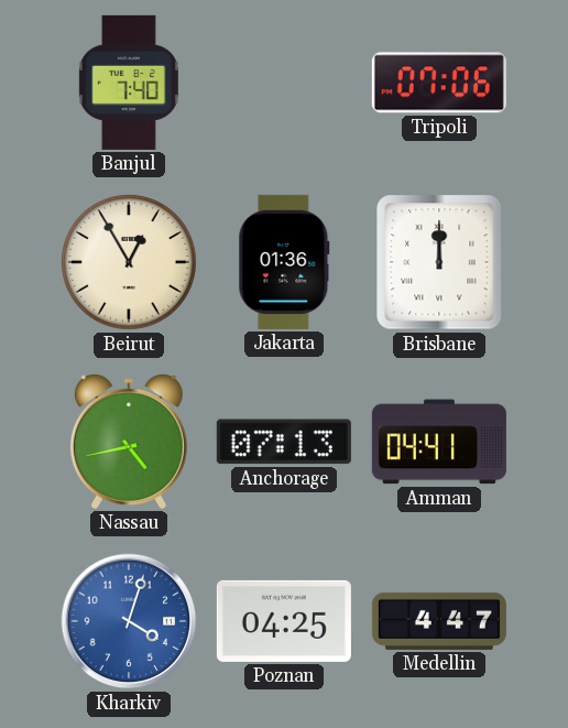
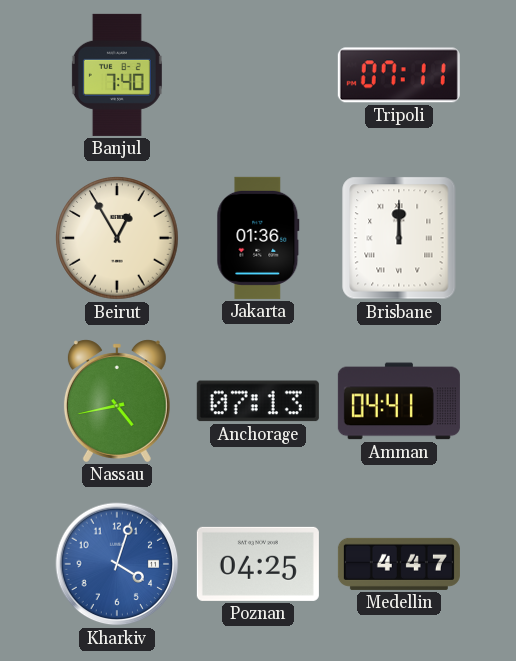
Tripoli: 07:06 -> 07:11
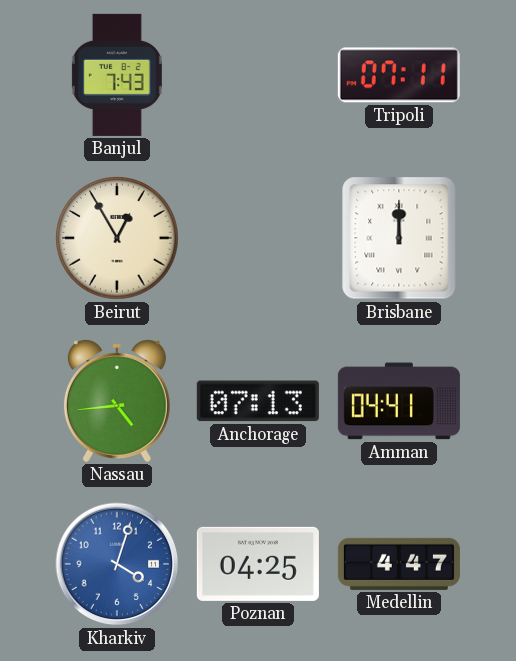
Banjul: 7:40 -> 7:43
Jakarta: 01:36 -> none
Nassau: 4:43 -> 4:44
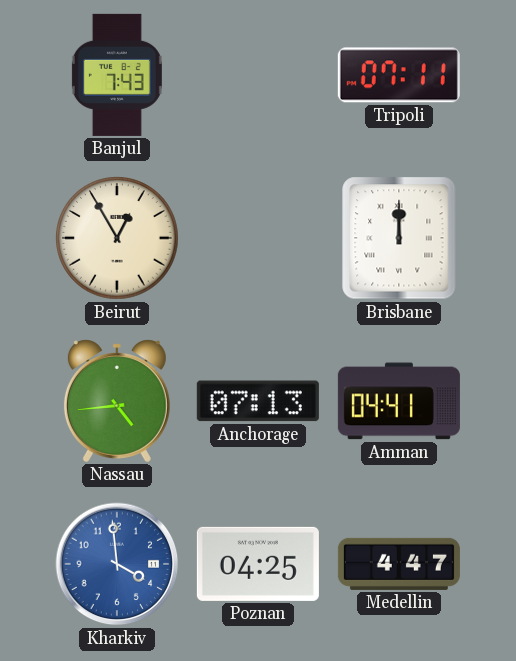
Kharkiv: 4:03 -> 3:59
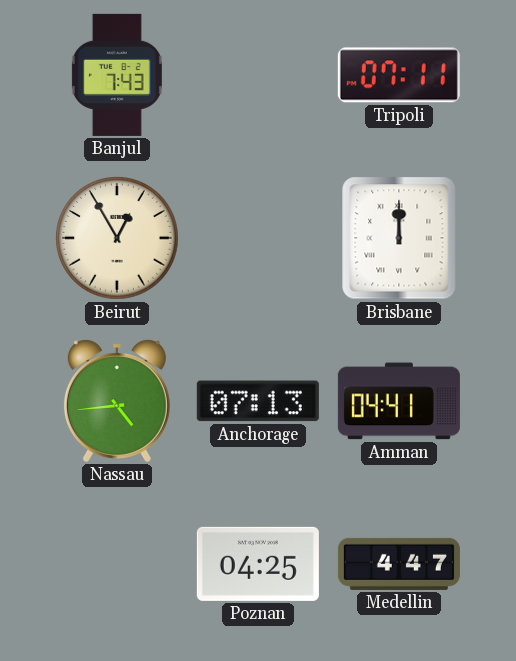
Kharkiv: 3:59 -> none
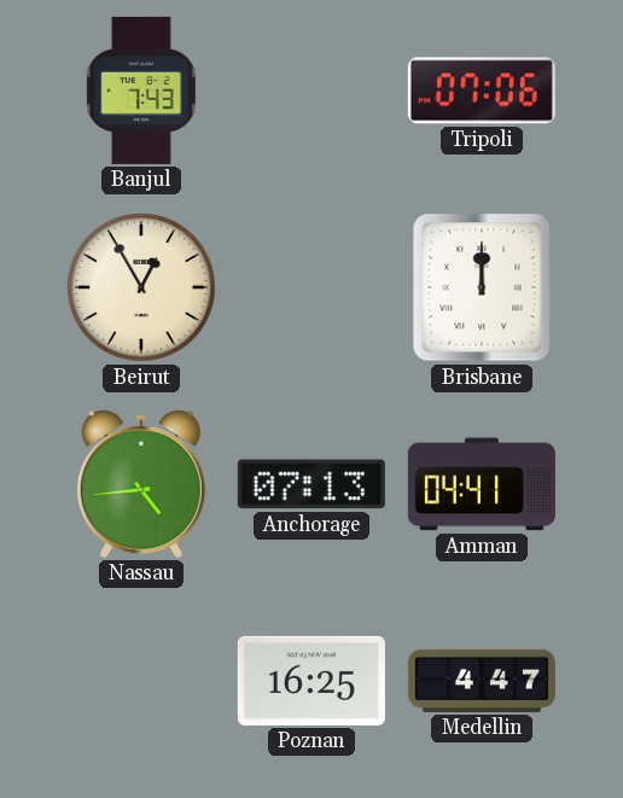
Tripoli: 07:11 -> 07:06
Poznan: 04:25 -> 16:25
